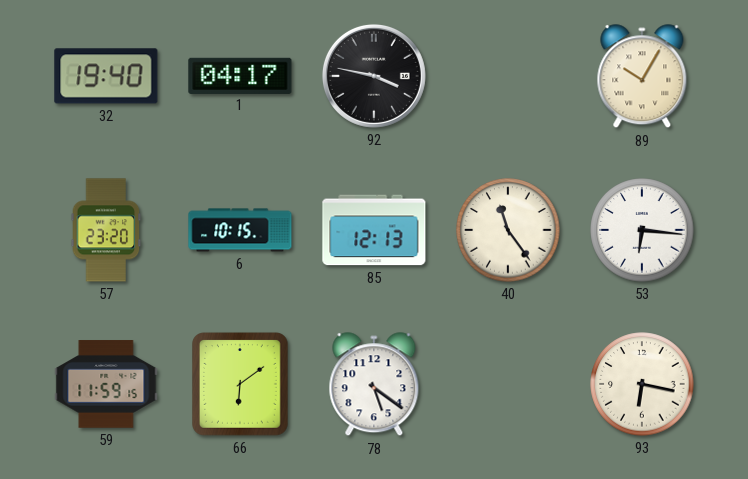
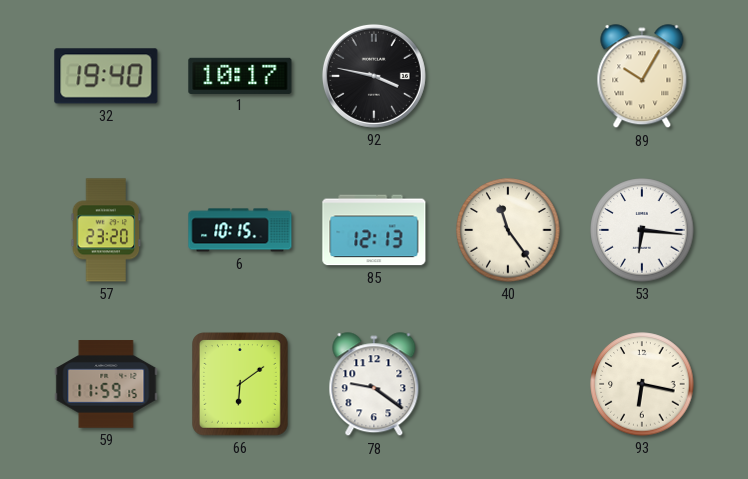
1: 04:17 -> 10:17
78: 5:21 -> 9:21
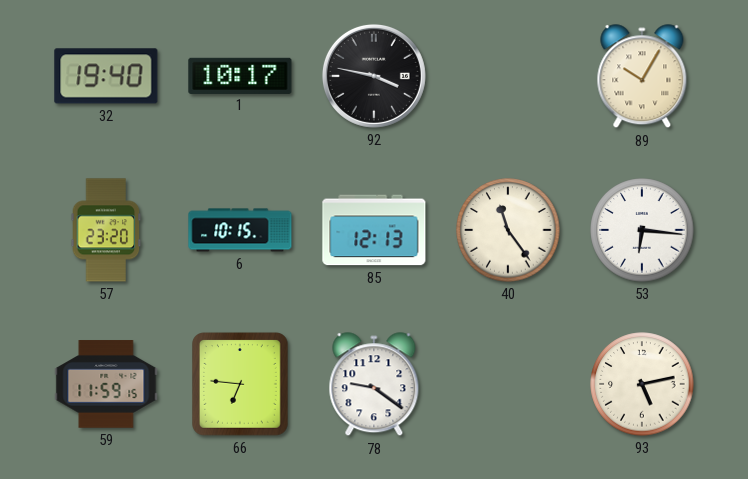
66: 6:09 -> 6:46
93: 6:17 -> 5:13
